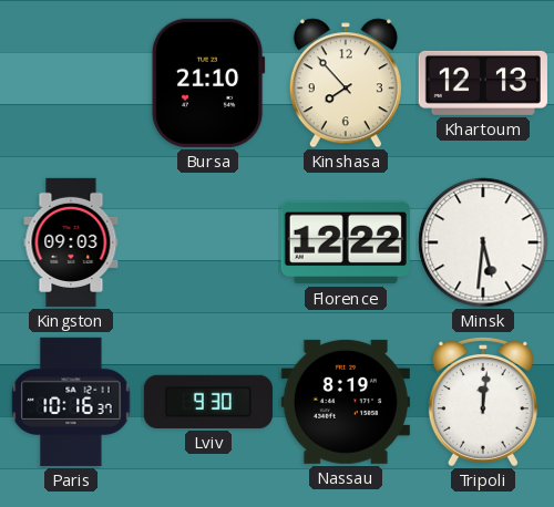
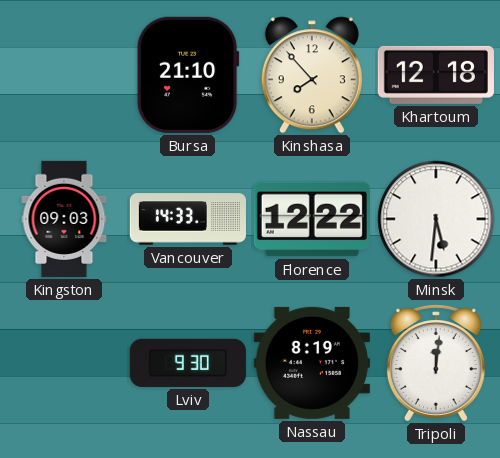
Khartoum: 12:13 -> 12:18
Vancouver: none -> 14:33
Paris: 10:16 -> none
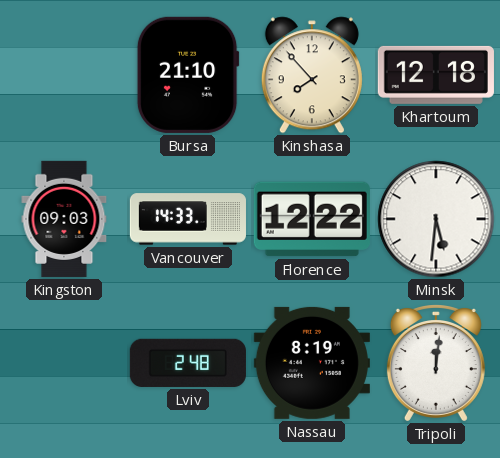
Lviv: 9:30 -> 2:48
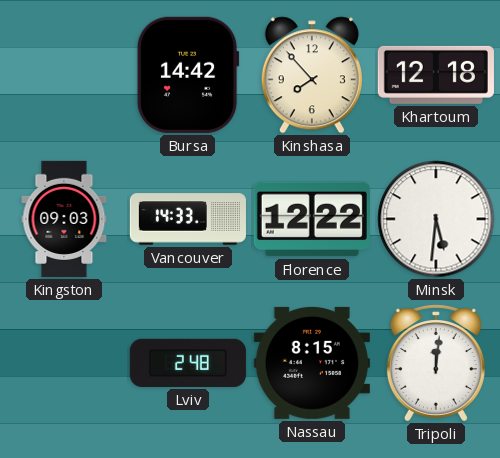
Bursa: 21:10 -> 14:42
Nassau: 8:19 -> 8:15
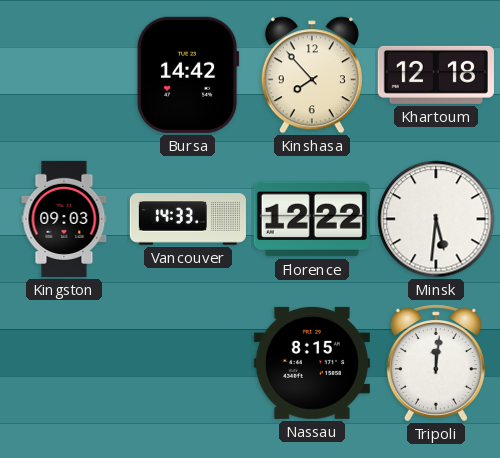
Lviv: 2:48 -> none
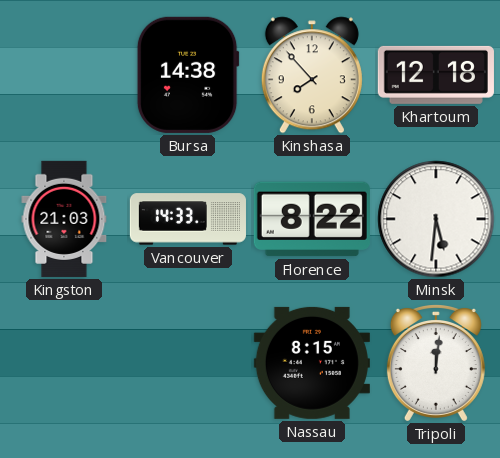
Bursa: 14:42 -> 14:38
Kingston: 09:03 -> 21:03
Florence: 12:22 -> 8:22
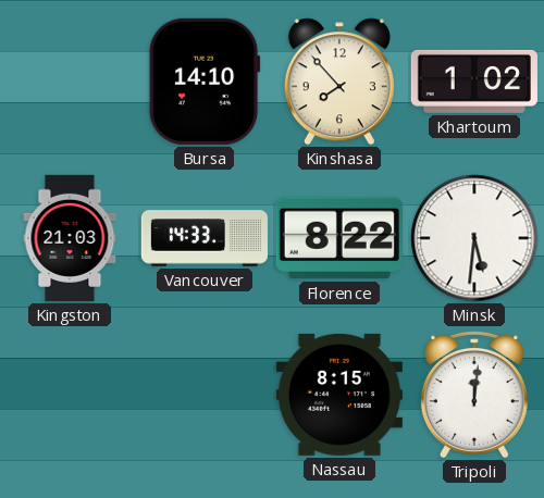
Bursa: 14:38 -> 14:10
Khartoum: 12:18 -> 1:02
